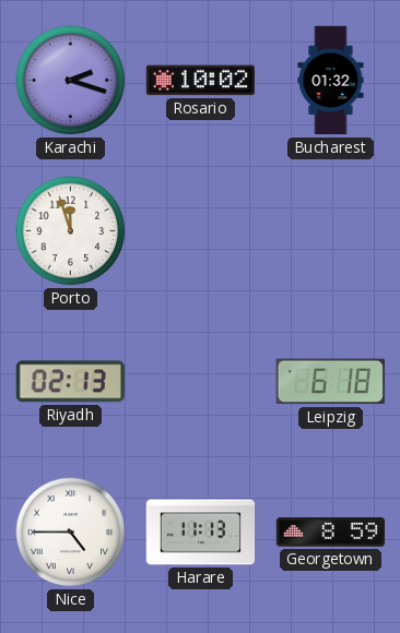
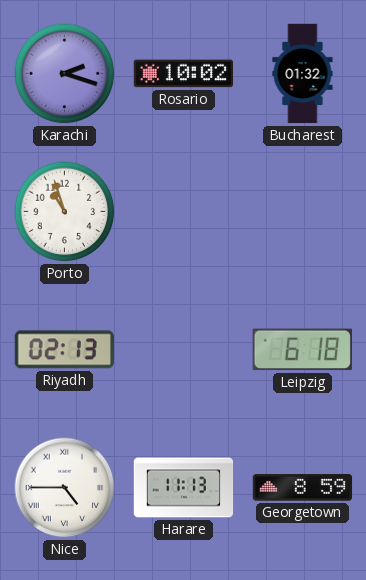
Porto: 11:57 -> 10:57
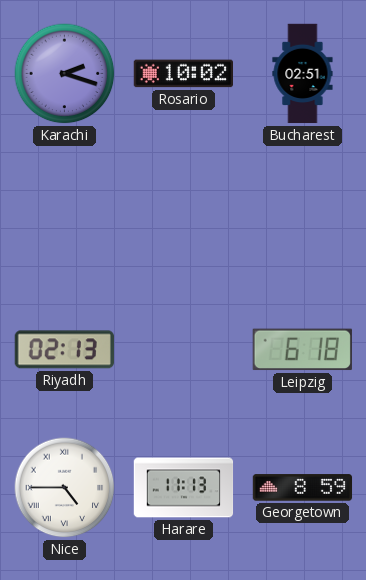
Bucharest: 01:32 -> 02:51
Porto: 10:57 -> none
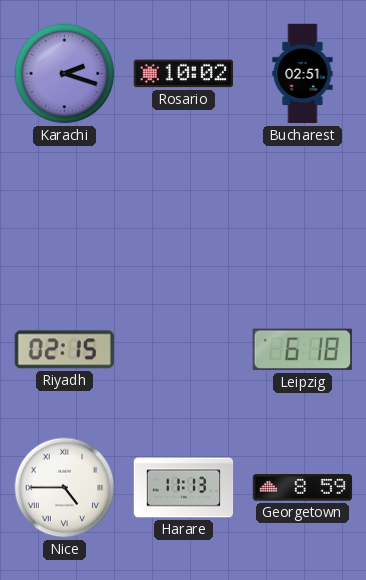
Riyadh: 02:13 -> 02:15
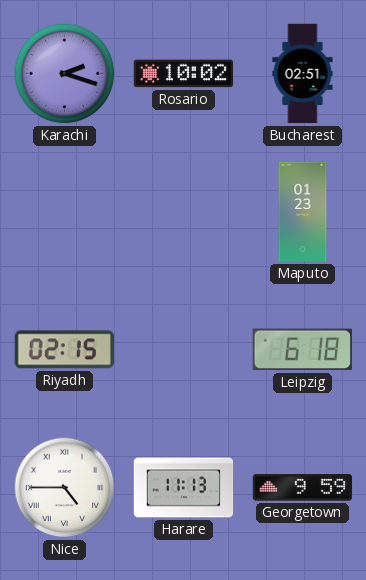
Maputo: none -> 01:23
Georgetown: 8:59 -> 9:59
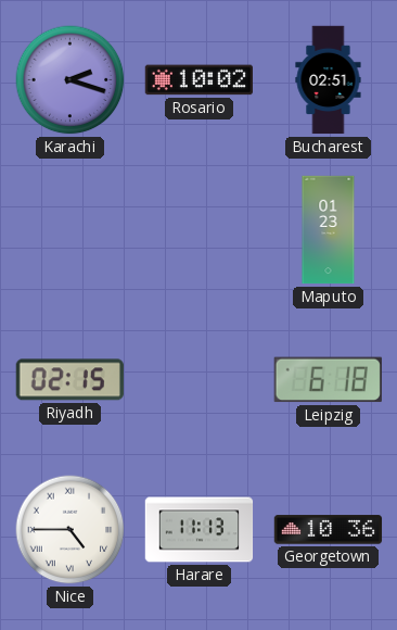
Georgetown: 9:59 -> 10:36
